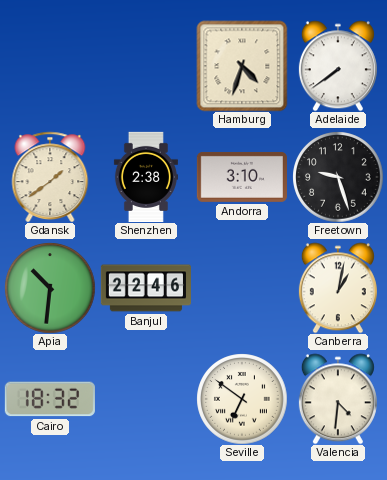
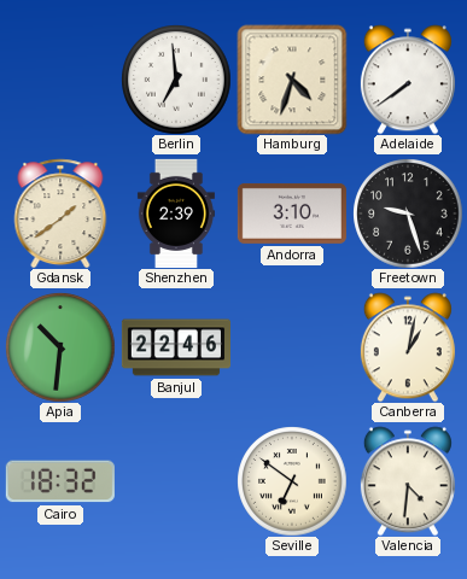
Berlin: none -> 6:59
Shenzhen: 2:38 -> 2:39
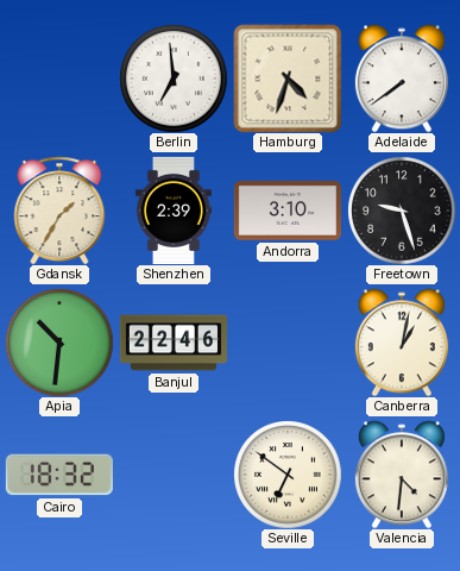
Gdansk: 1:39 -> 1:35
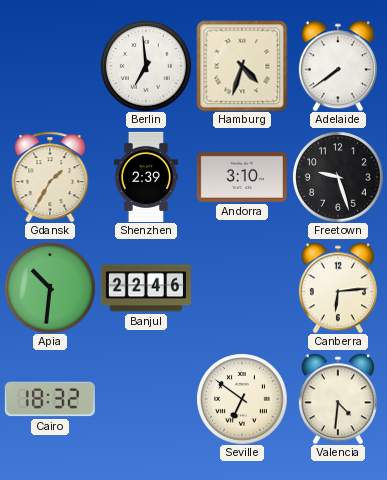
Canberra: 1:02 -> 6:14
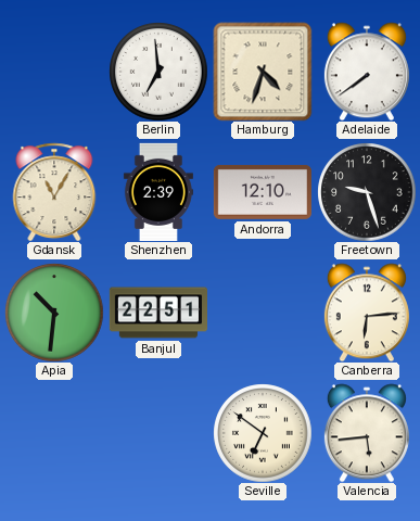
Gdansk: 1:35 -> 11:05
Andorra: 3:10 -> 12:10
Banjul: 22:46 -> 22:51
Cairo: 18:32 -> none
Valencia: 4:31 -> 5:44
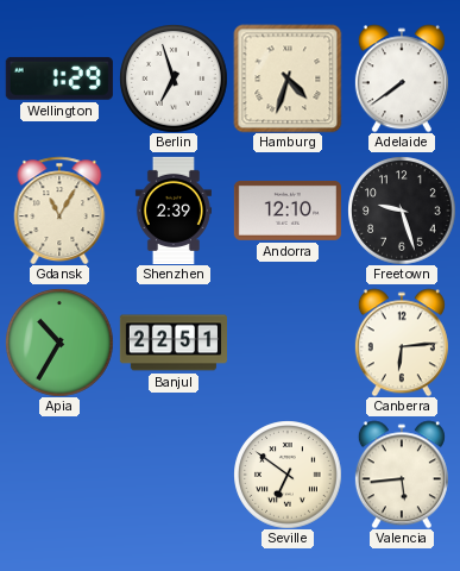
Wellington: none -> 1:29
Berlin: 6:59 -> 6:57
Apia: 10:31 -> 10:35
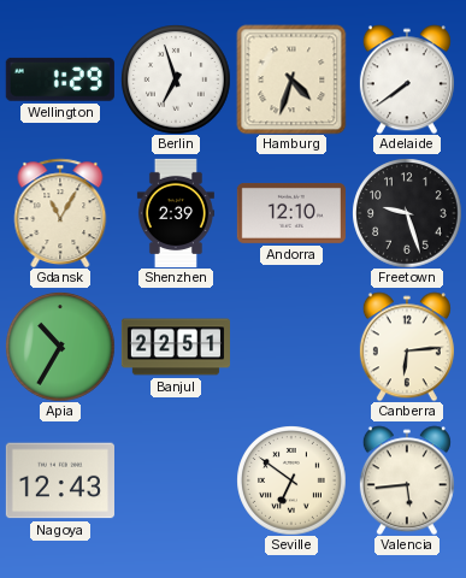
Nagoya: none -> 12:43
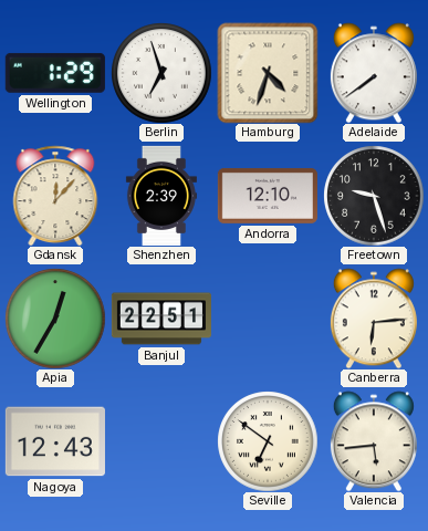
Gdansk: 11:05 -> 12:07
Apia: 10:35 -> 12:35
